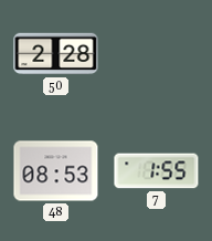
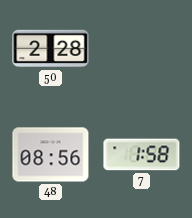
48: 08:53 -> 08:56
7: 1:55 -> 1:58
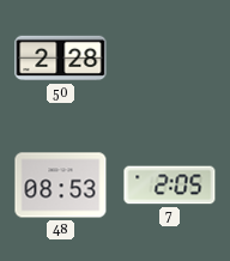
48: 08:56 -> 08:53
7: 1:58 -> 2:05
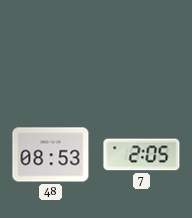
50: 2:28 -> none
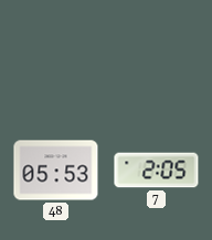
48: 08:53 -> 05:53
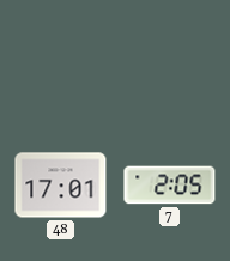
48: 05:53 -> 17:01
